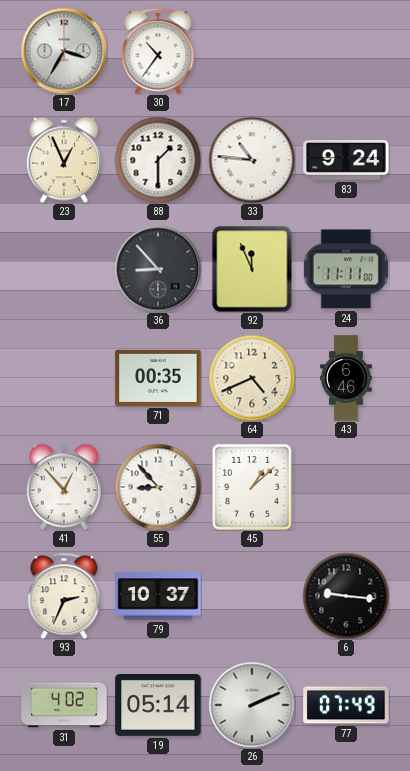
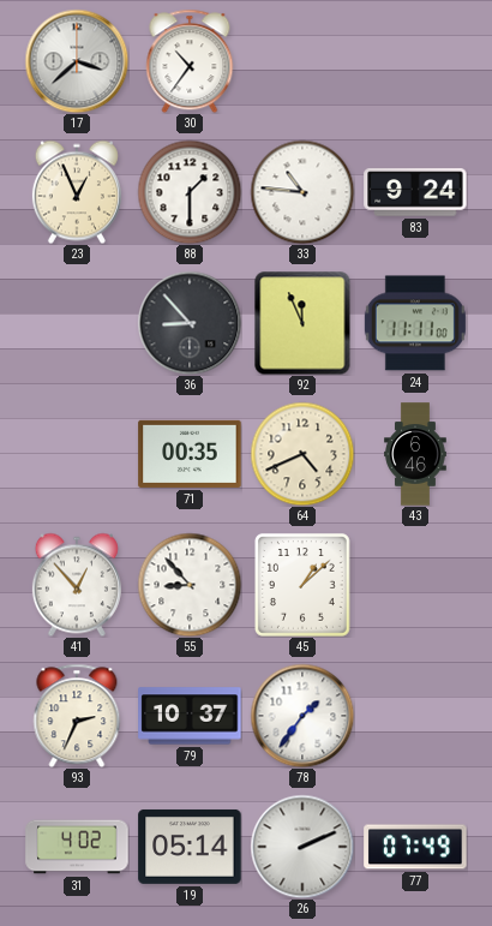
17: 3:35 -> 3:38
78: none -> 1:36
6: 9:16 -> none
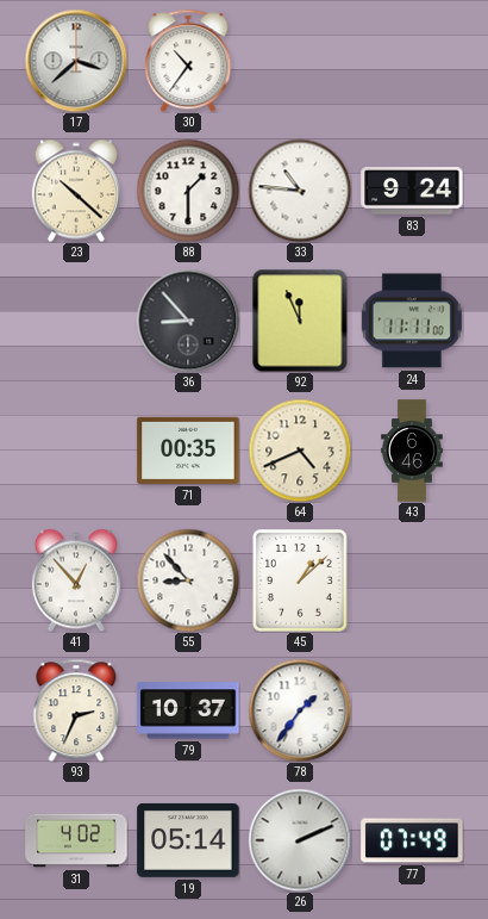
23: 12:56 -> 10:22
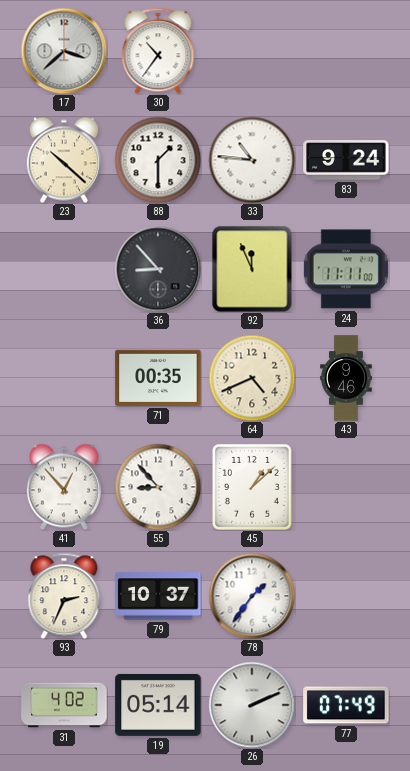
43: 6:46 -> 9:46
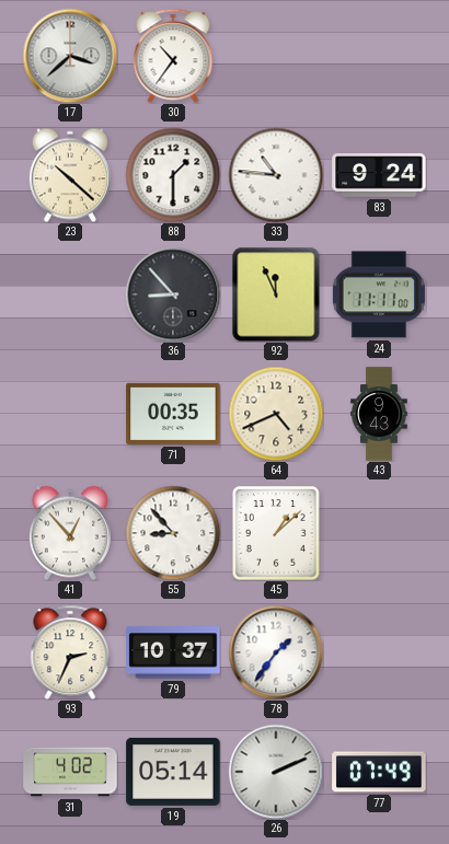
43: 9:46 -> 9:43
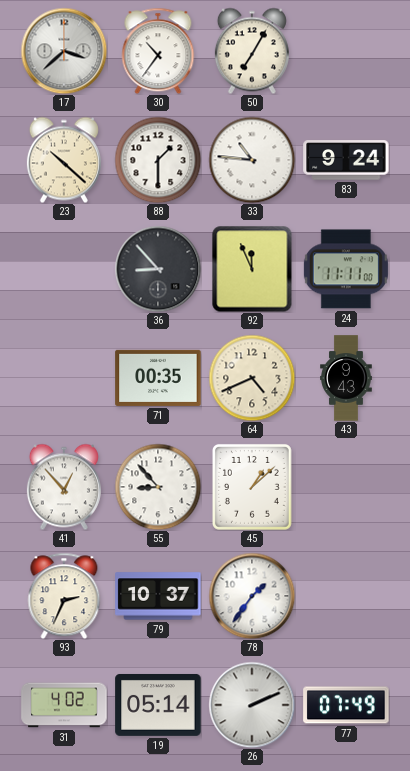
50: none -> 7:05
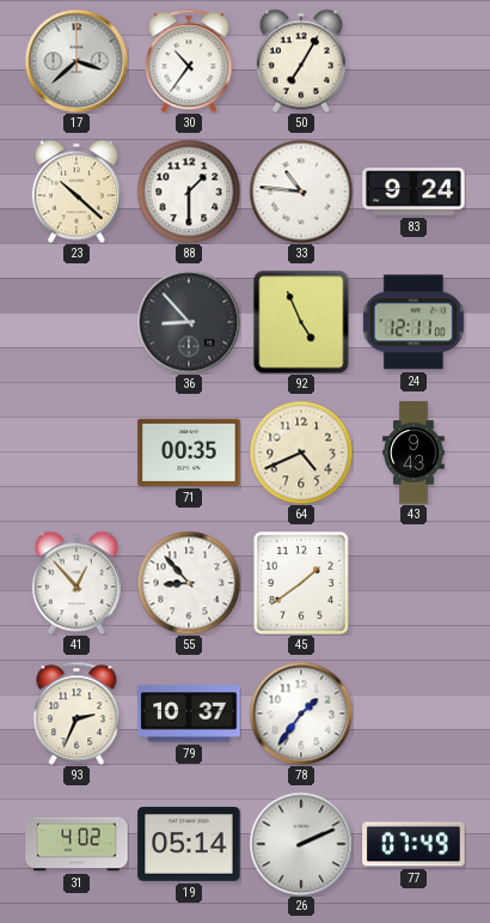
92: 11:56 -> 4:56
24: 11:11 -> 12:11
45: 1:08 -> 1:39
